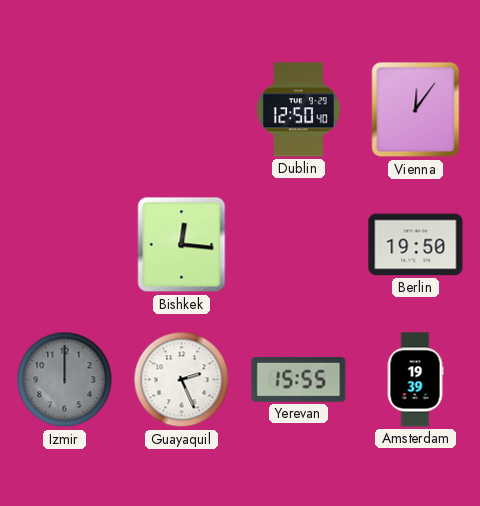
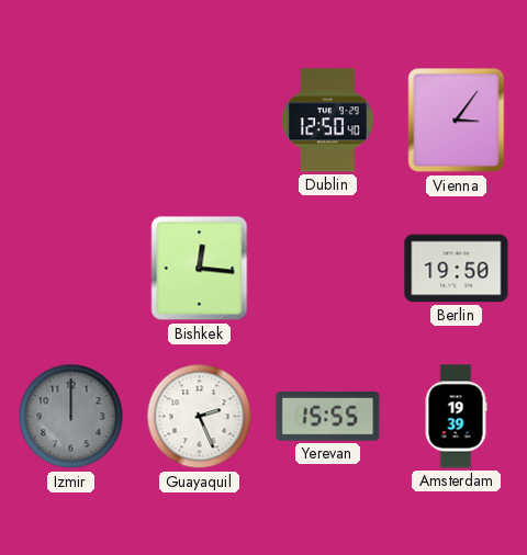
Vienna: 12:06 -> 3:06
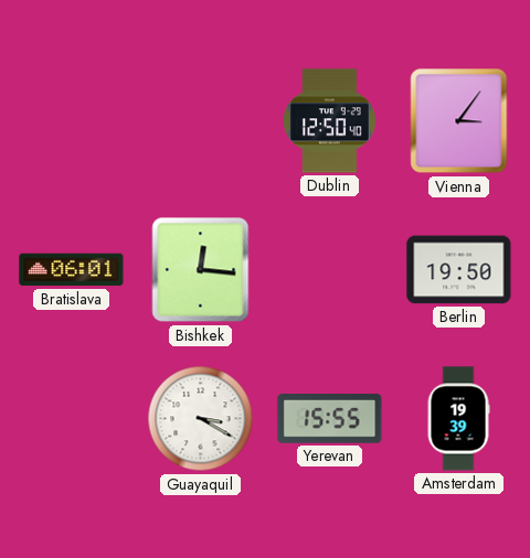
Bratislava: none -> 06:01
Izmir: 12:00 -> none
Guayaquil: 2:26 -> 3:20
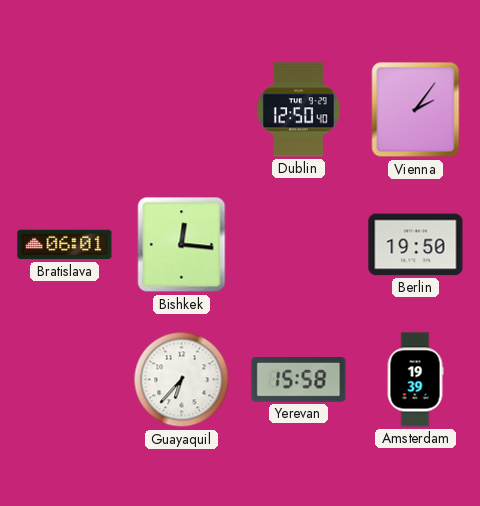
Vienna: 3:06 -> 2:06
Guayaquil: 3:20 -> 6:37
Yerevan: 15:55 -> 15:58
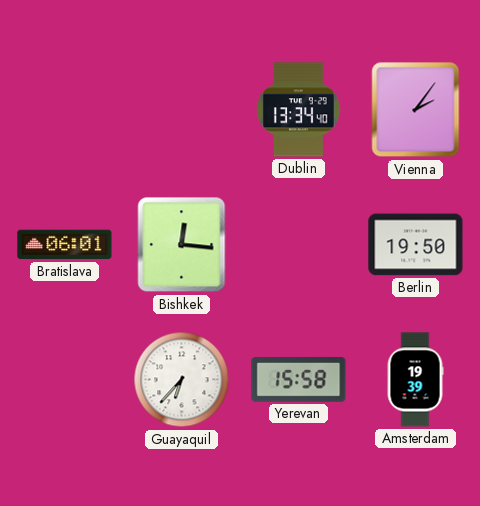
Dublin: 12:50 -> 13:34
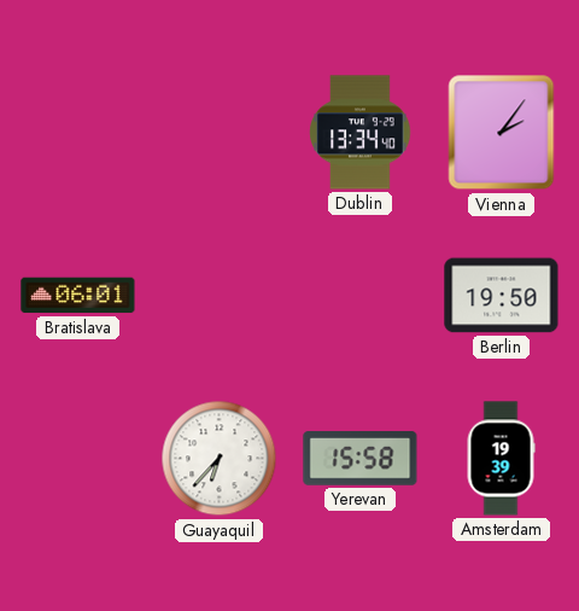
Bishkek: 12:16 -> none
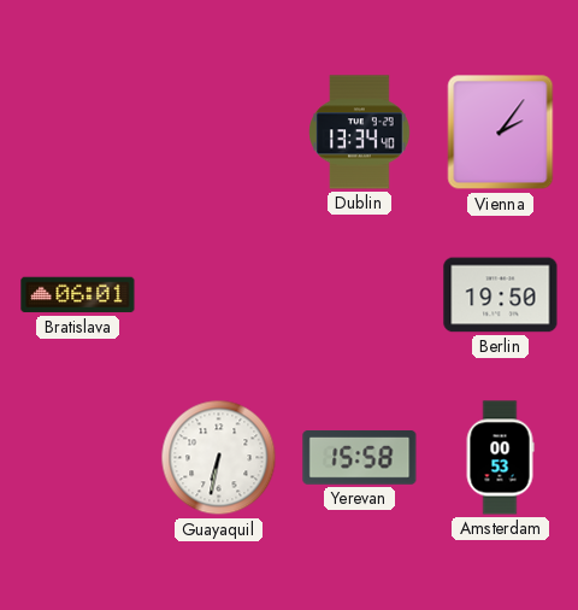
Guayaquil: 6:37 -> 6:32
Amsterdam: 19:39 -> 00:53
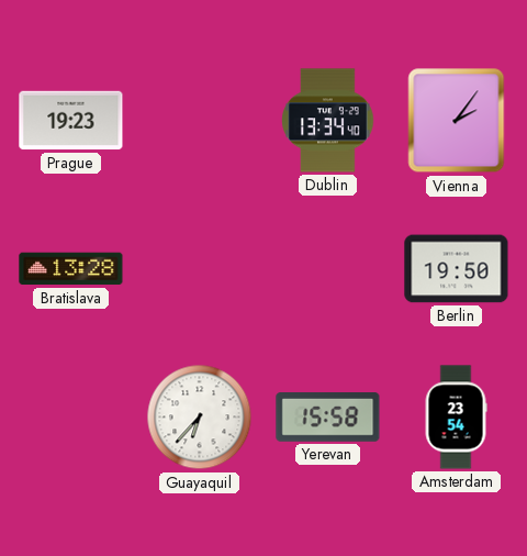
Prague: none -> 19:23
Bratislava: 06:01 -> 13:28
Guayaquil: 6:32 -> 6:37
Amsterdam: 00:53 -> 23:54
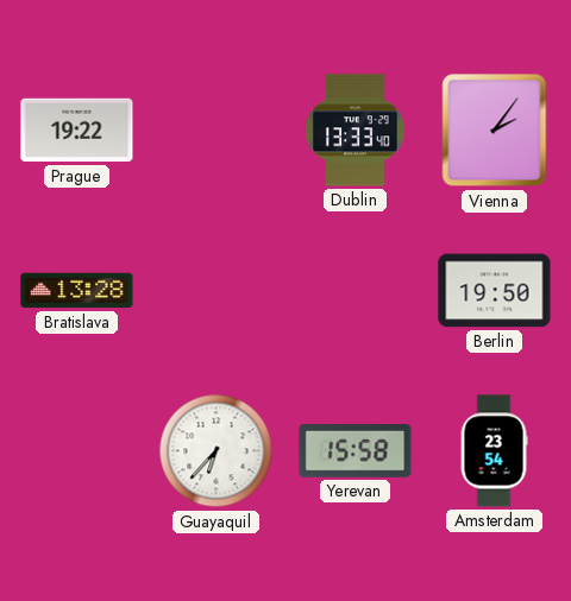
Prague: 19:23 -> 19:22
Dublin: 13:34 -> 13:33
